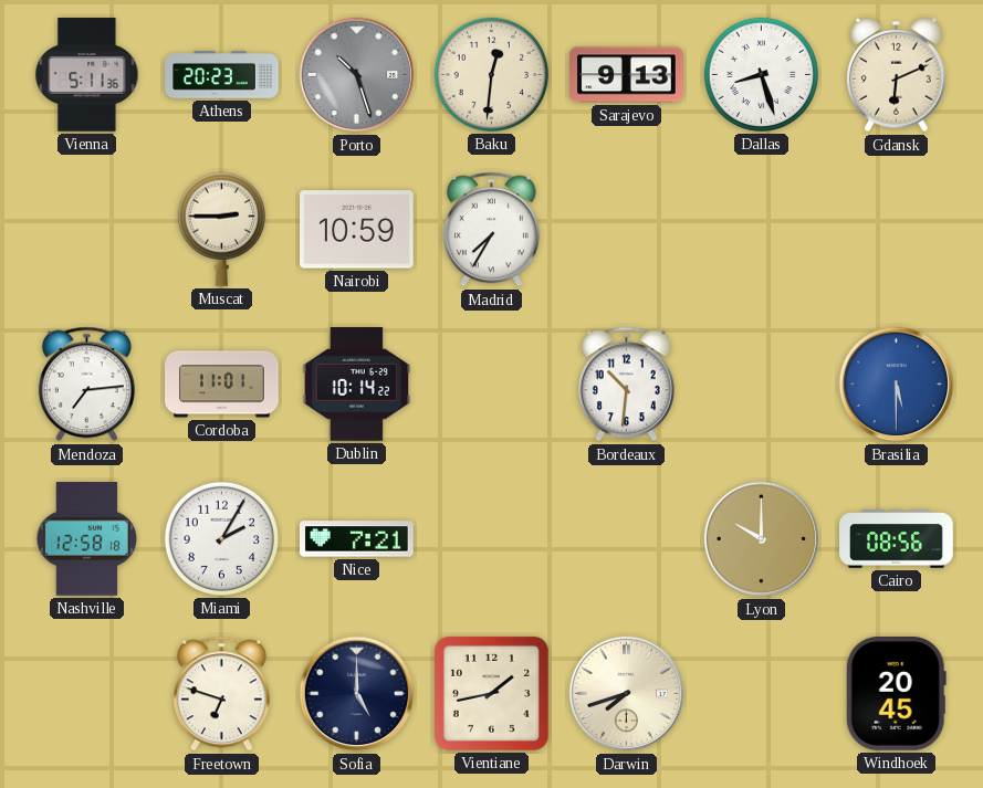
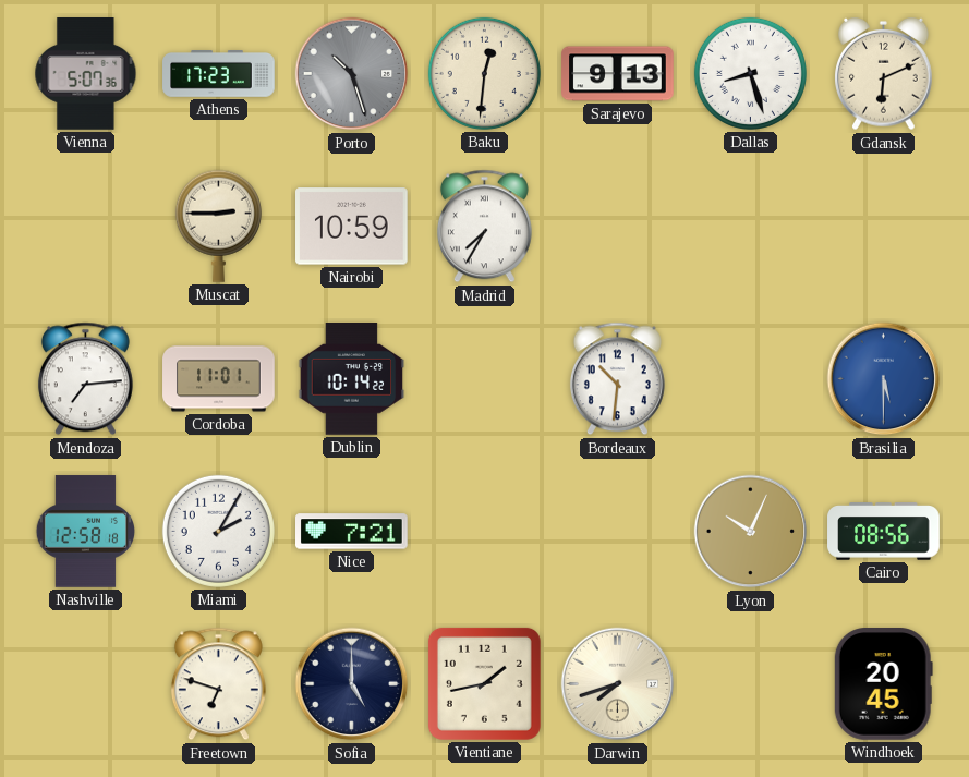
Vienna: 5:11 -> 5:07
Athens: 20:23 -> 17:23
Lyon: 10:00 -> 10:04
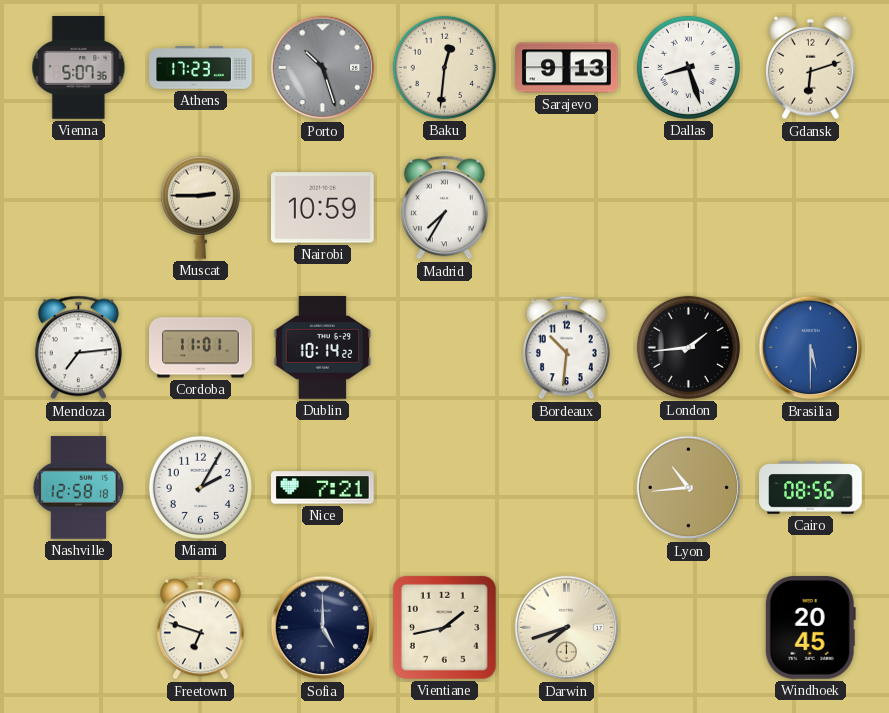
Gdansk: 6:11 -> 6:12
London: none -> 1:44
Lyon: 10:04 -> 10:44
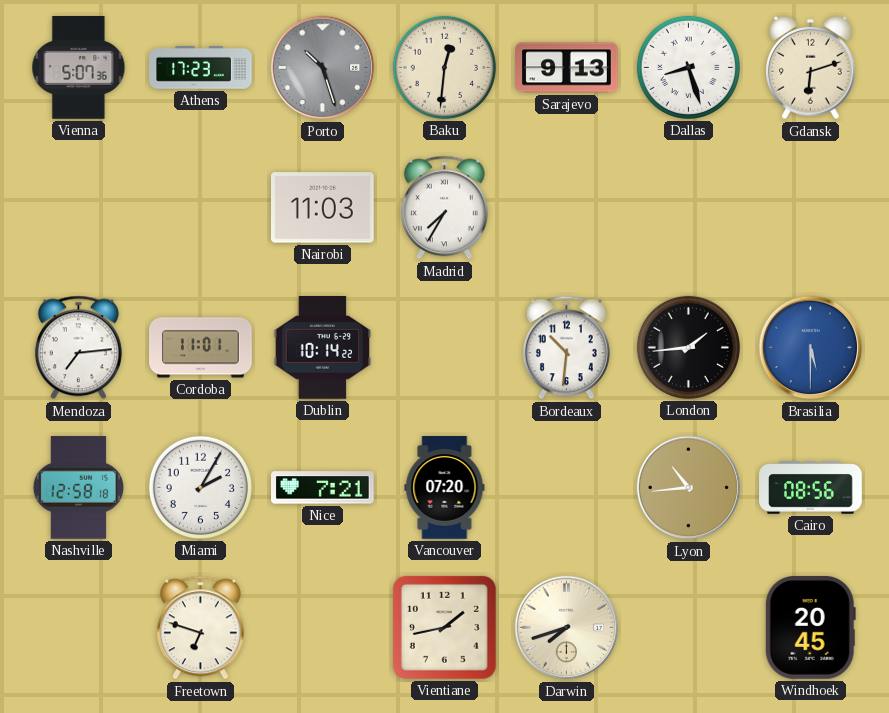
Muscat: 2:45 -> none
Nairobi: 10:59 -> 11:03
Vancouver: none -> 07:20
Sofia: 5:00 -> none
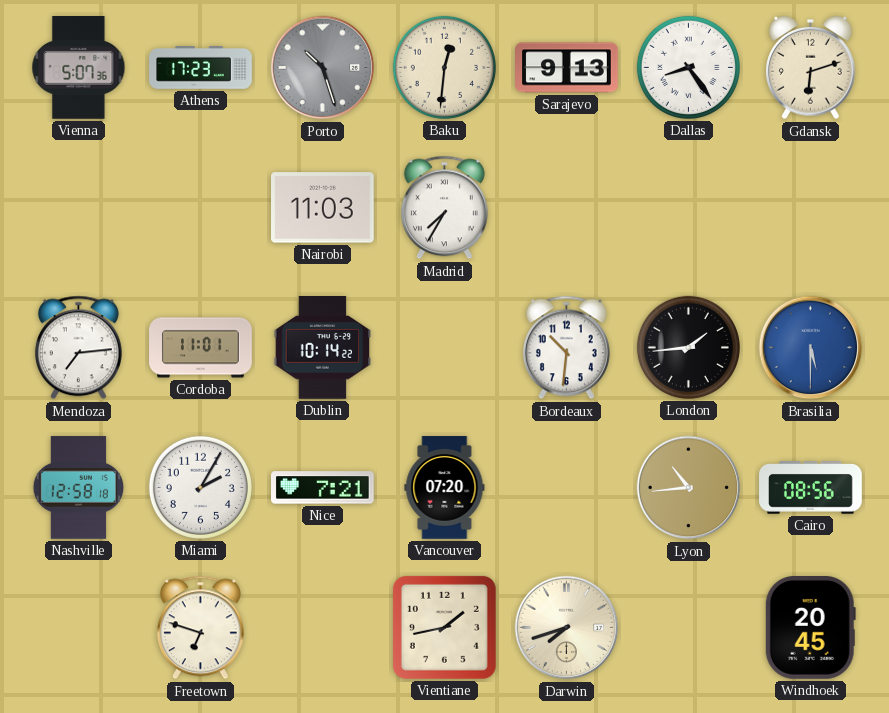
Dallas: 8:27 -> 8:24
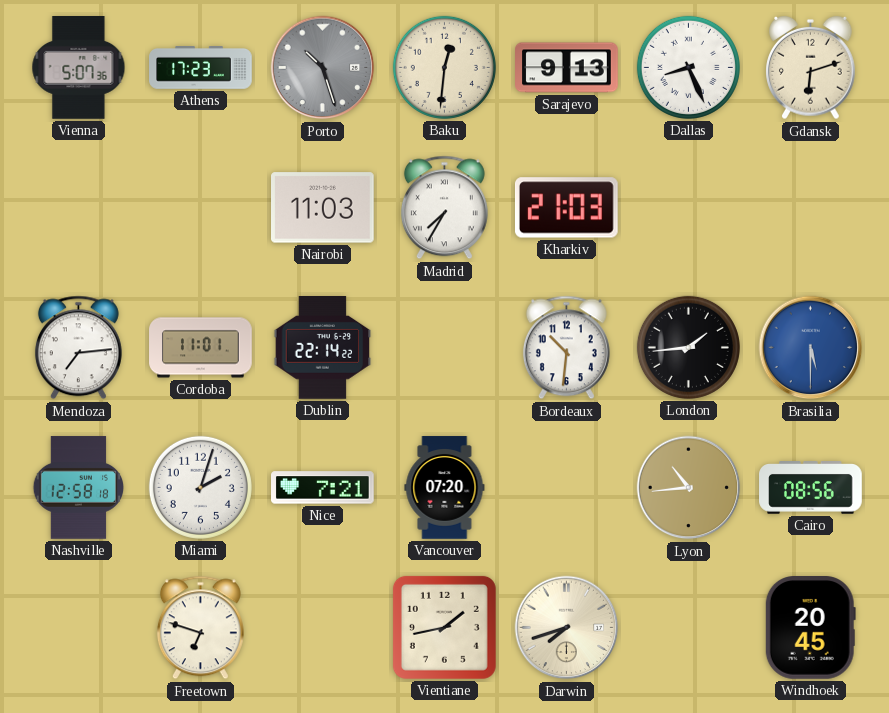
Dallas: 8:24 -> 8:26
Kharkiv: none -> 21:03
Dublin: 10:14 -> 22:14
Miami: 2:05 -> 2:03
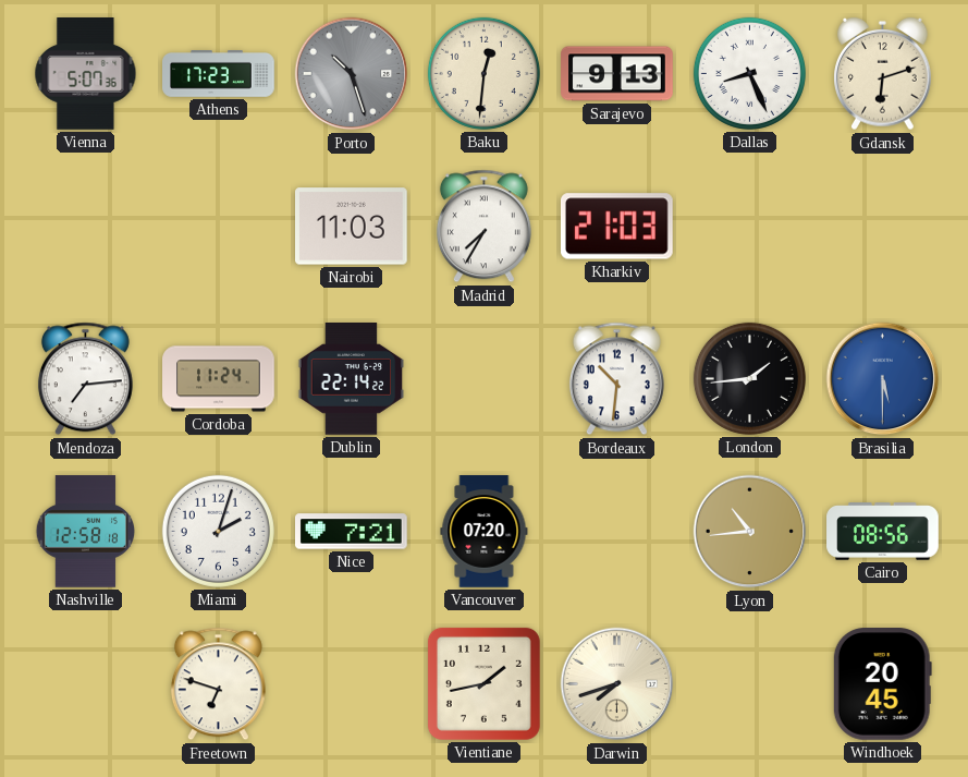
Cordoba: 11:01 -> 11:24
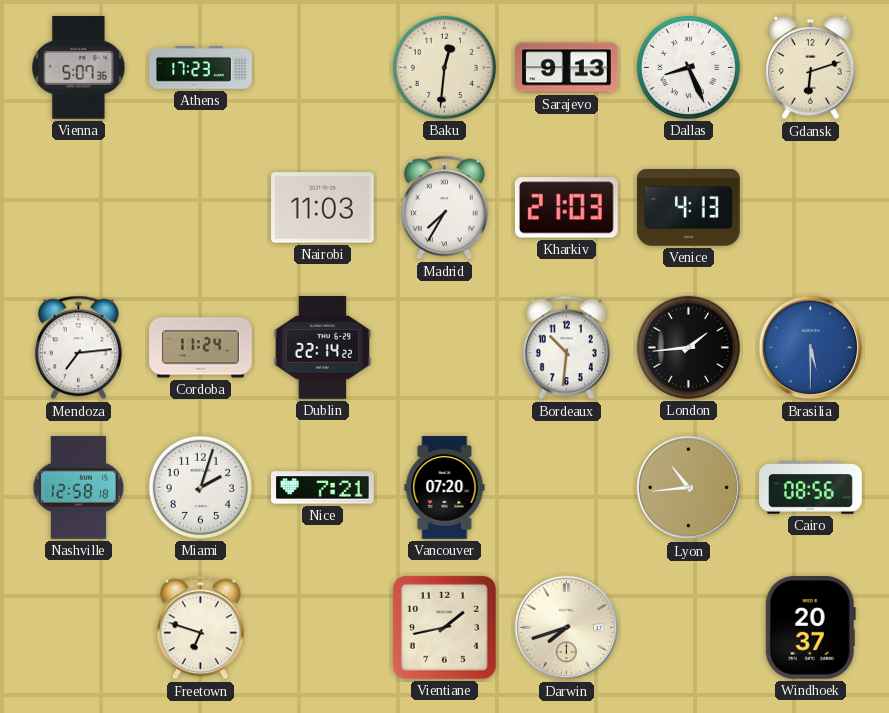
Porto: 10:27 -> none
Venice: none -> 4:13
Windhoek: 20:45 -> 20:37
